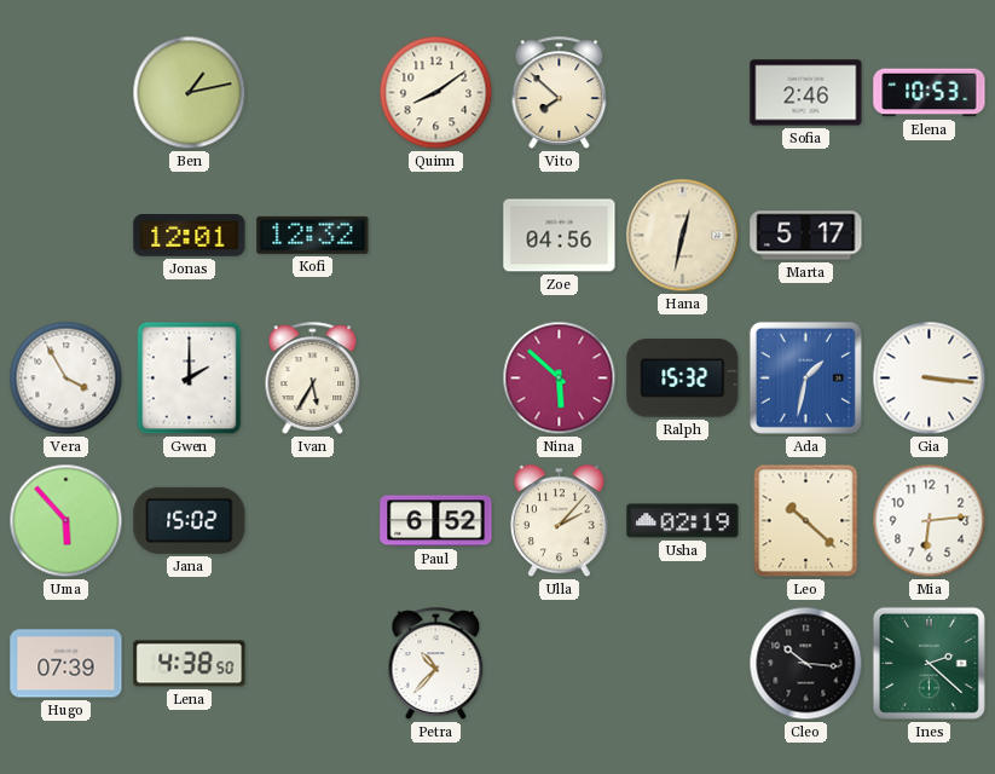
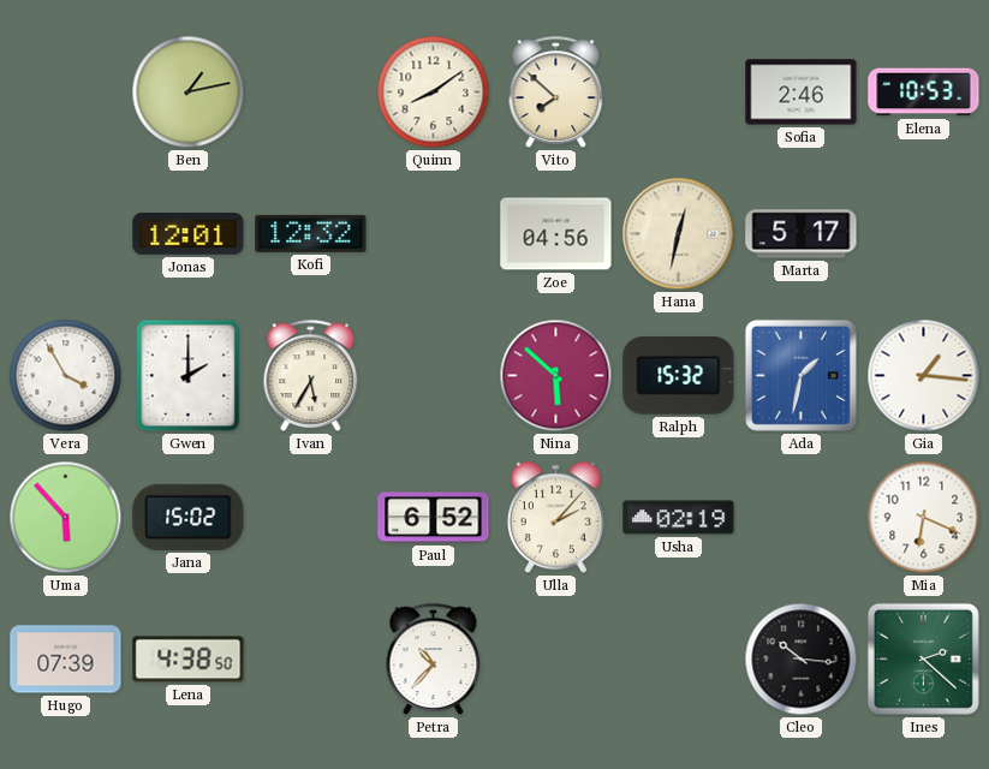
Gia: 3:16 -> 1:16
Leo: 10:22 -> none
Mia: 6:14 -> 6:19
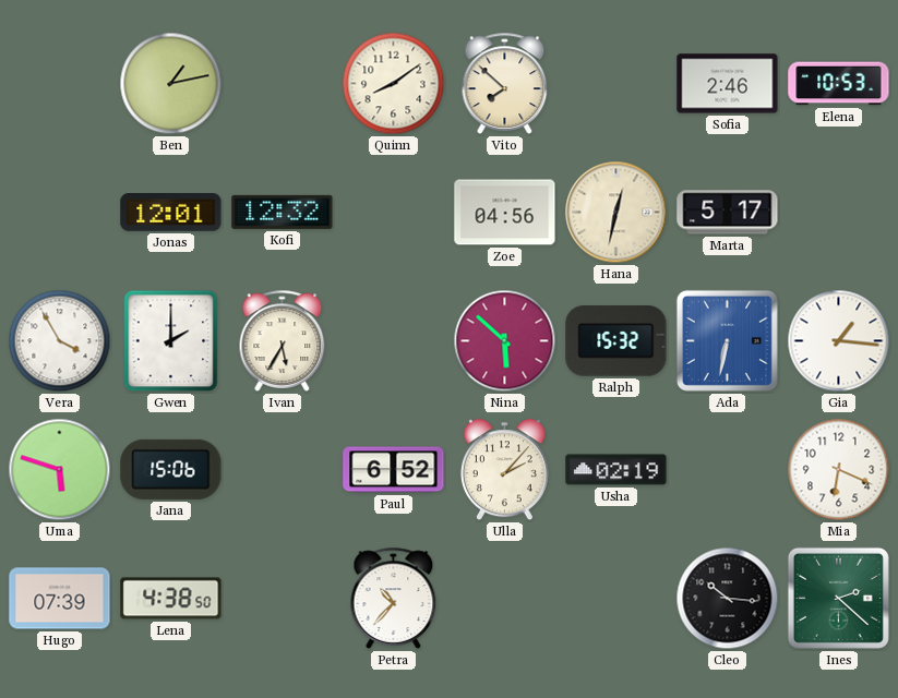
Ada: 1:32 -> 6:32
Uma: 5:53 -> 5:48
Jana: 15:02 -> 15:06
